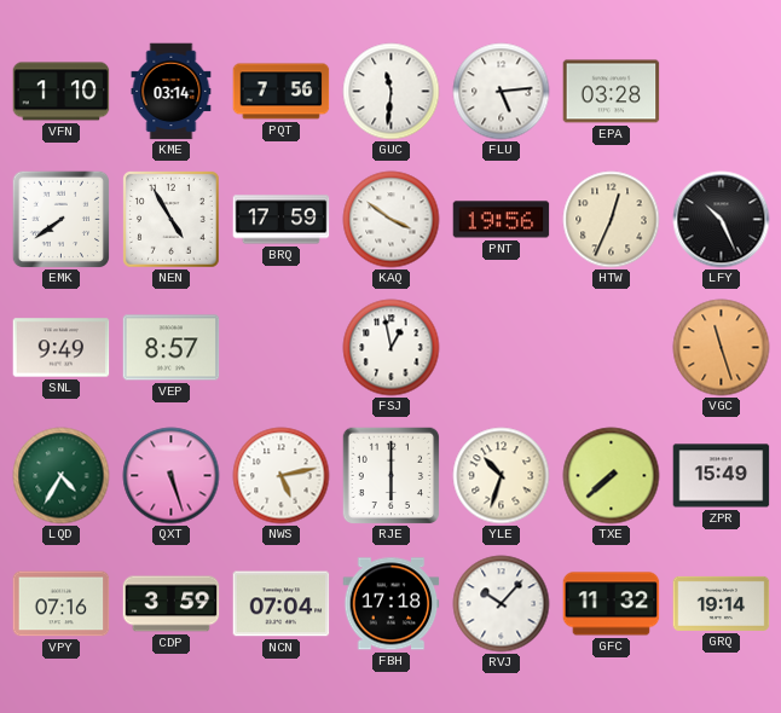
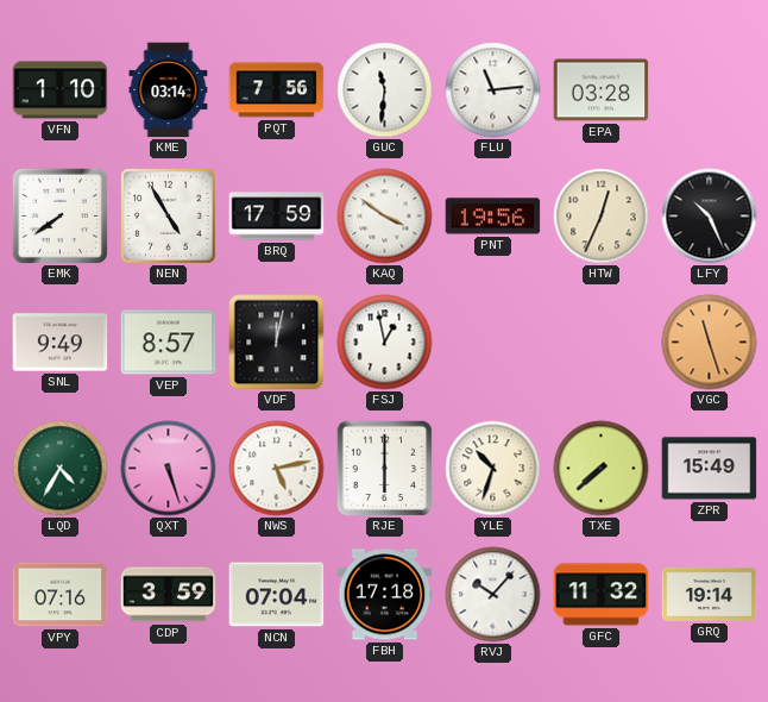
FLU: 5:14 -> 11:14
VDF: none -> 12:02
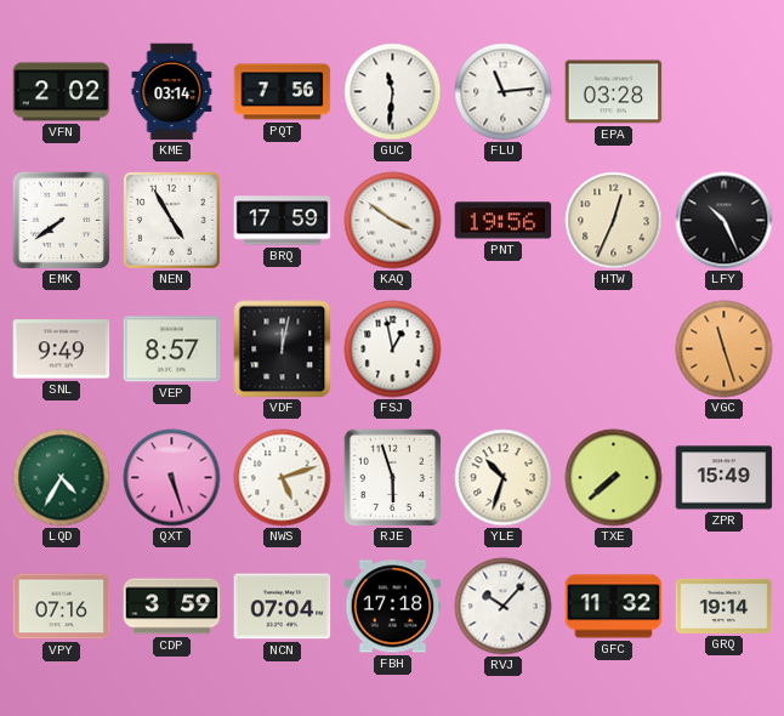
VFN: 1:10 -> 2:02
NWS: 5:13 -> 5:12
RJE: 6:00 -> 5:57
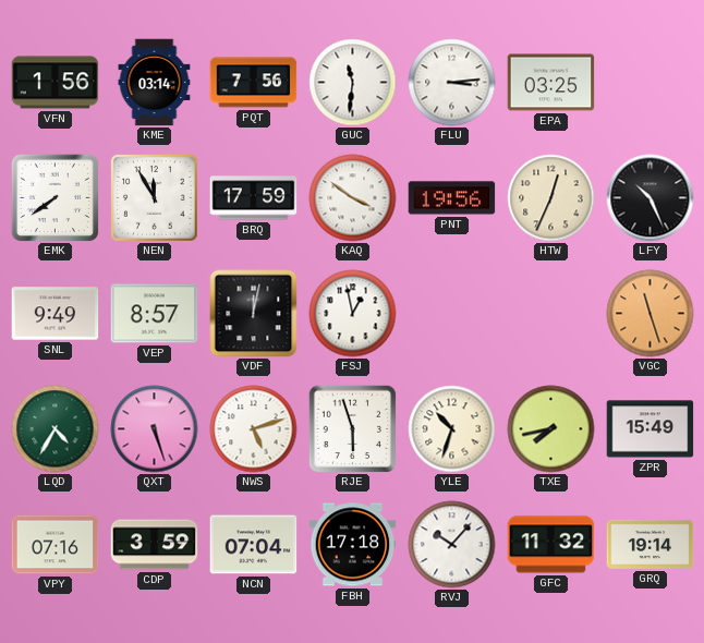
VFN: 2:02 -> 1:56
FLU: 11:14 -> 3:14
EPA: 03:28 -> 03:25
NEN: 4:55 -> 11:55
TXE: 7:38 -> 7:43
